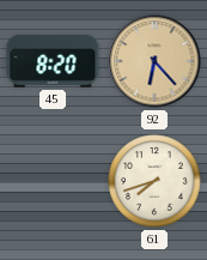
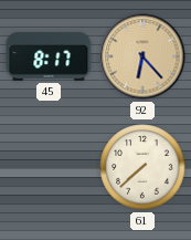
45: 8:20 -> 8:17
61: 7:42 -> 7:38
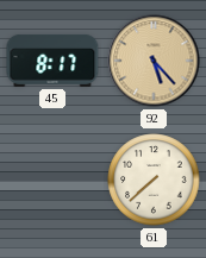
92: 6:23 -> 5:23
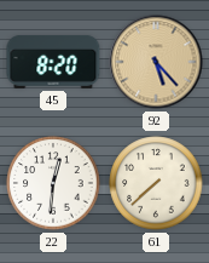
45: 8:17 -> 8:20
22: none -> 12:31
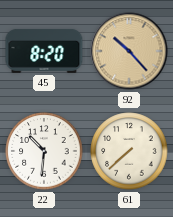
92: 5:23 -> 10:23
22: 12:31 -> 10:31
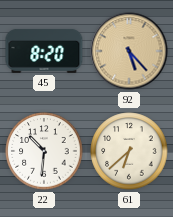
92: 10:23 -> 5:23
61: 7:38 -> 6:38
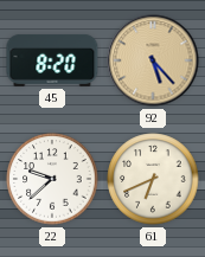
22: 10:31 -> 9:38
61: 6:38 -> 6:41
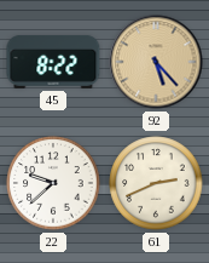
45: 8:20 -> 8:22
61: 6:41 -> 2:41
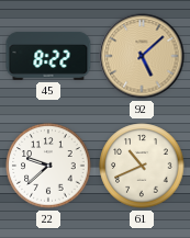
92: 5:23 -> 5:08
61: 2:41 -> 10:41
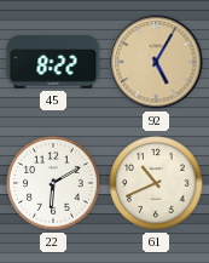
92: 5:08 -> 5:05
22: 9:38 -> 6:10
